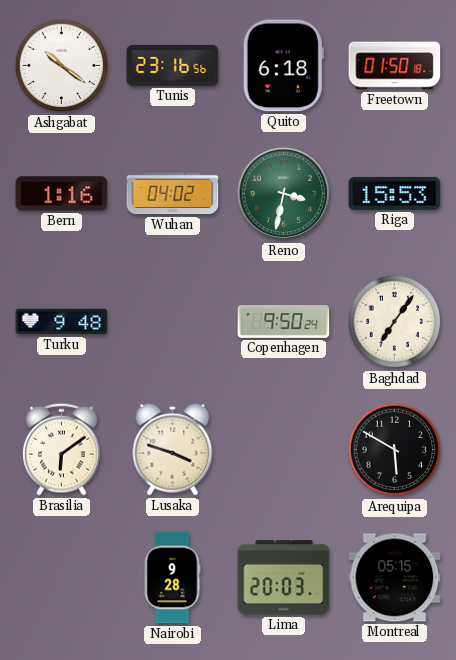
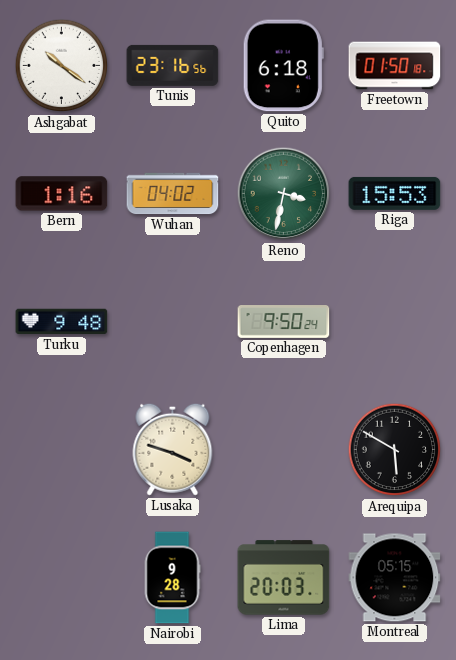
Baghdad: 7:06 -> none
Brasilia: 6:09 -> none
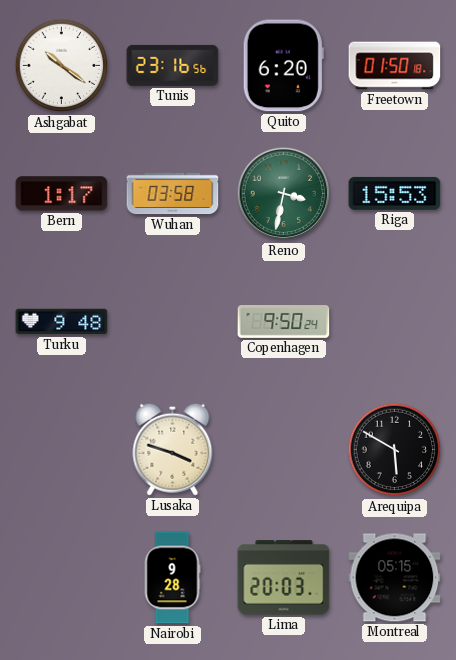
Quito: 6:18 -> 6:20
Bern: 1:16 -> 1:17
Wuhan: 04:02 -> 03:58
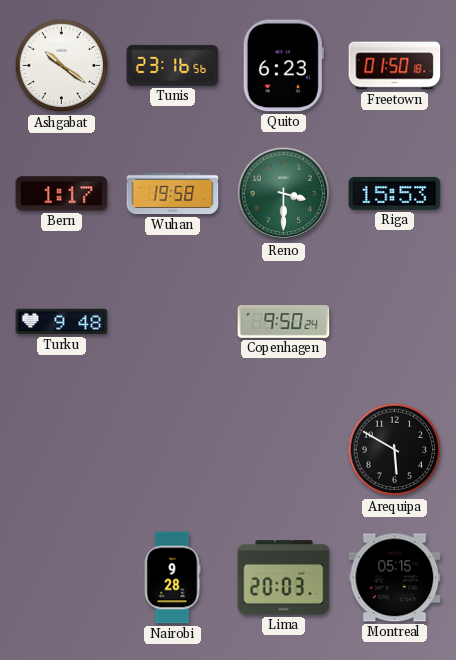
Quito: 6:20 -> 6:23
Wuhan: 03:58 -> 19:58
Reno: 3:32 -> 3:30
Lusaka: 3:48 -> none
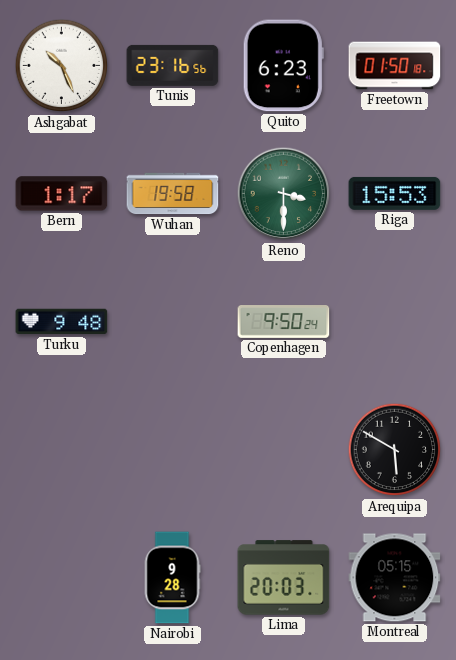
Ashgabat: 10:21 -> 10:26
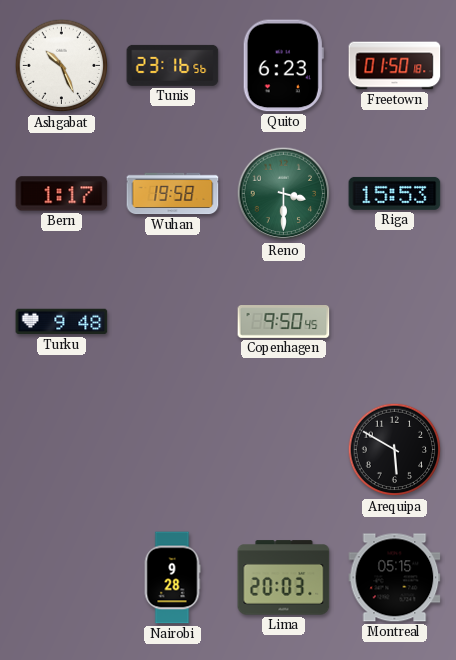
Copenhagen: 9:50:24 -> 9:50:45
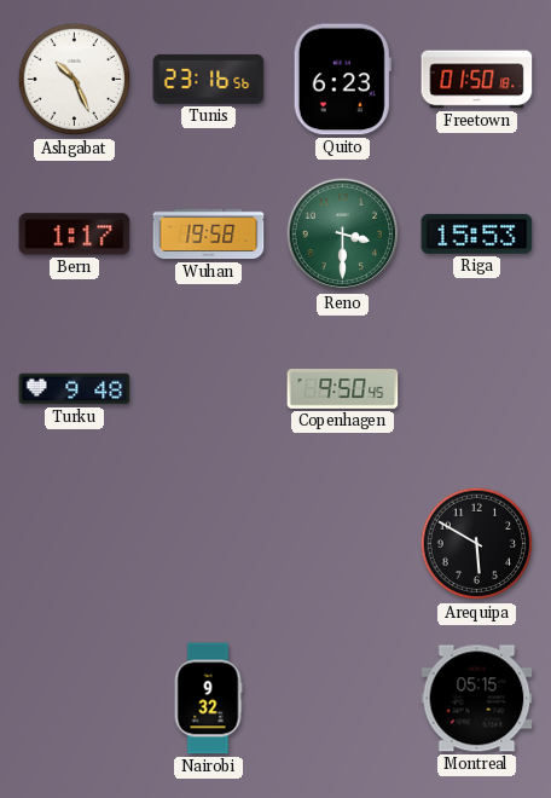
Nairobi: 9:28 -> 9:32
Lima: 20:03 -> none
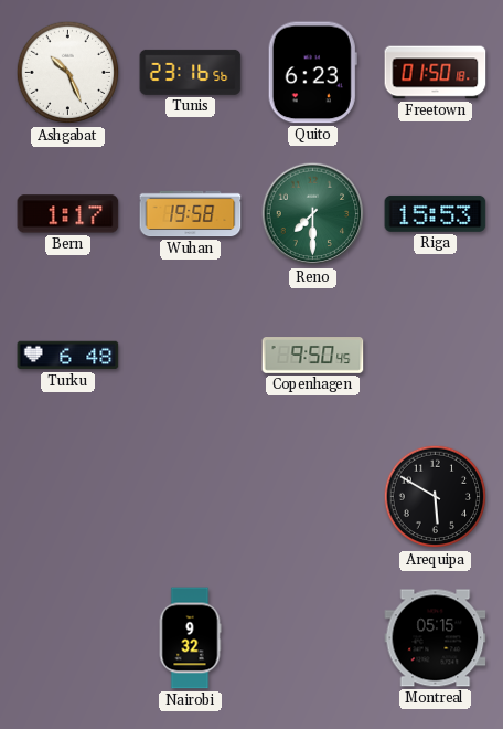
Reno: 3:30 -> 7:30
Turku: 9:48 -> 6:48
